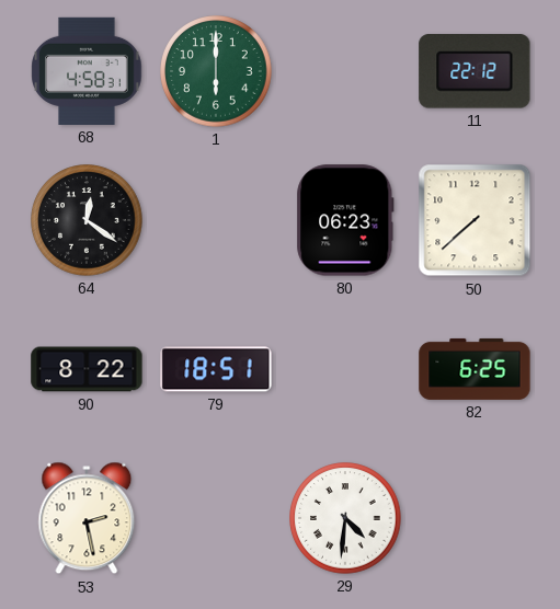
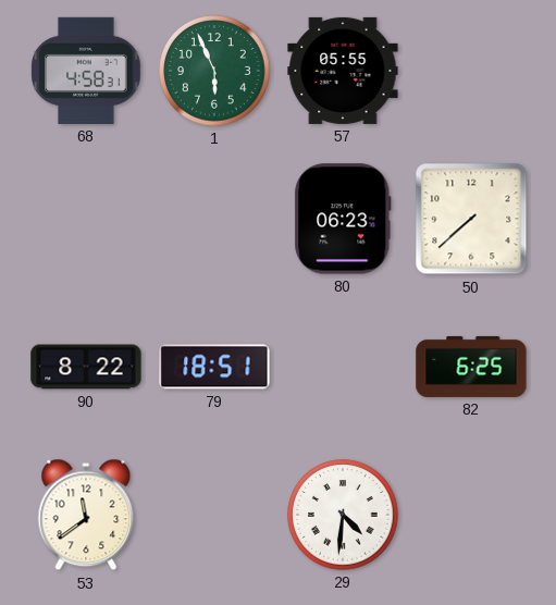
1: 6:00 -> 5:56
57: none -> 05:55
11: 22:12 -> none
64: 12:21 -> none
53: 2:28 -> 11:39
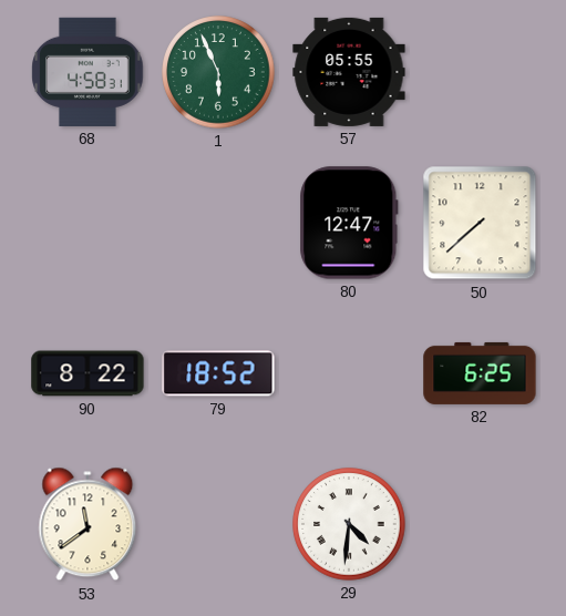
80: 06:23 -> 12:47
79: 18:51 -> 18:52
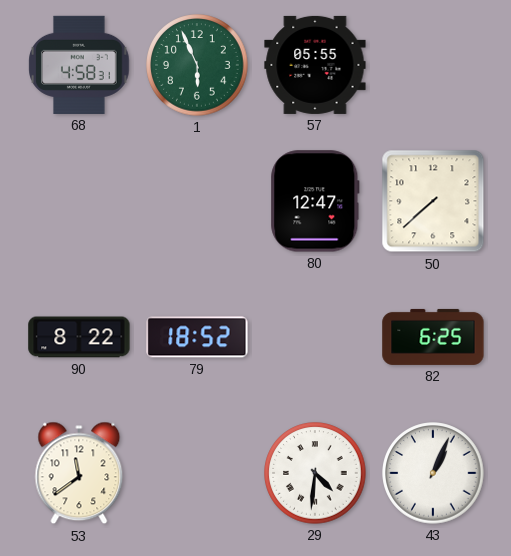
43: none -> 1:04
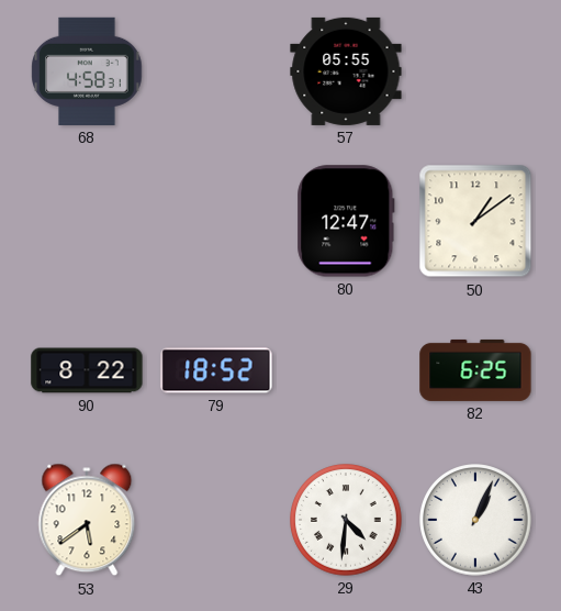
1: 5:56 -> none
50: 7:38 -> 1:09
53: 11:39 -> 5:39
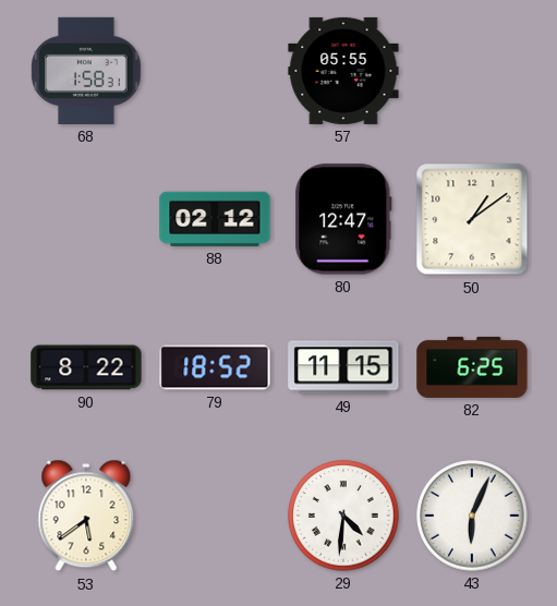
68: 4:58 -> 1:58
88: none -> 02:12
49: none -> 11:15
43: 1:04 -> 6:04
